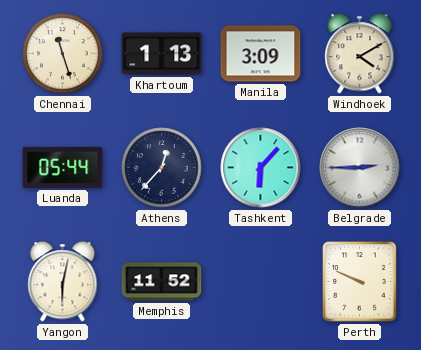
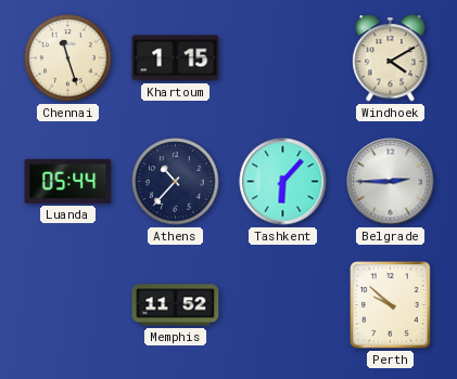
Khartoum: 1:13 -> 1:15
Manila: 3:09 -> none
Athens: 12:37 -> 10:37
Yangon: 6:02 -> none
Perth: 9:49 -> 9:52
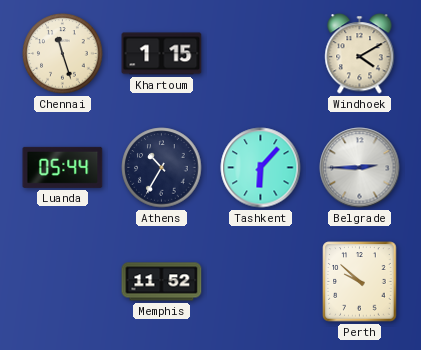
Athens: 10:37 -> 10:35
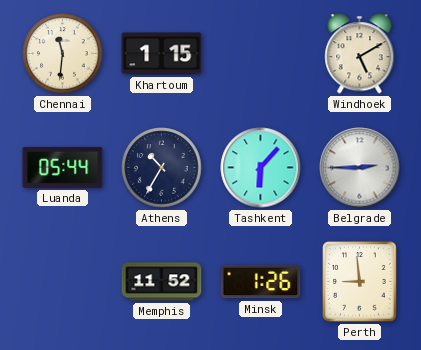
Chennai: 11:27 -> 11:31
Windhoek: 4:10 -> 5:10
Minsk: none -> 1:26
Perth: 9:52 -> 8:59
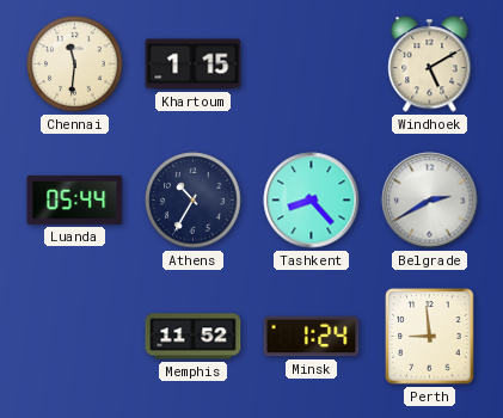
Tashkent: 6:07 -> 8:23
Belgrade: 2:45 -> 2:40
Minsk: 1:26 -> 1:24
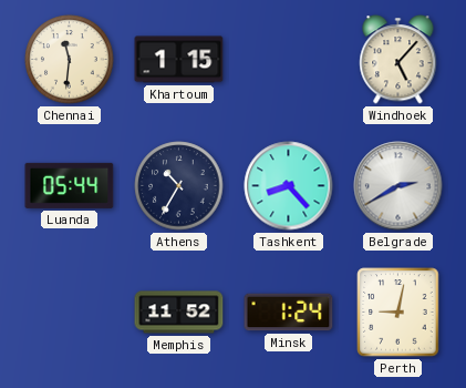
Windhoek: 5:10 -> 5:07
Perth: 8:59 -> 9:02
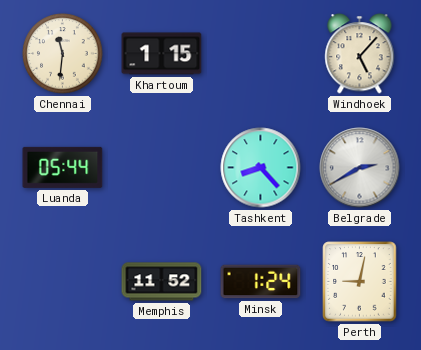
Athens: 10:35 -> none
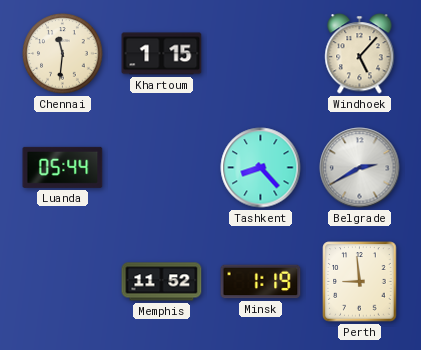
Minsk: 1:24 -> 1:19
Perth: 9:02 -> 8:59
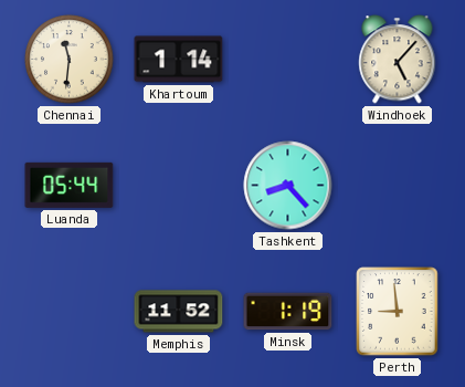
Khartoum: 1:15 -> 1:14
Belgrade: 2:40 -> none
